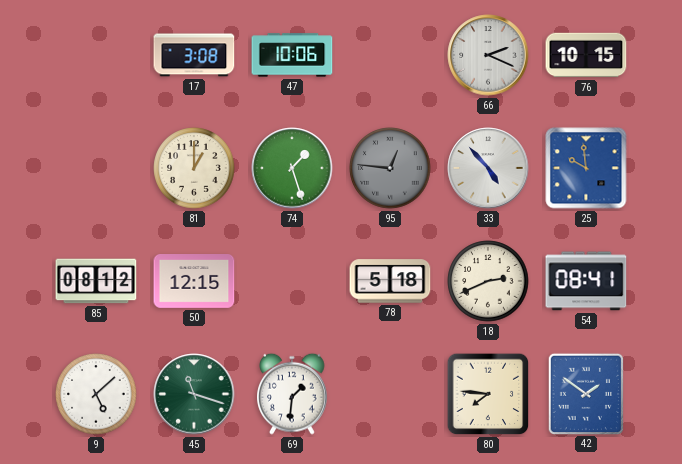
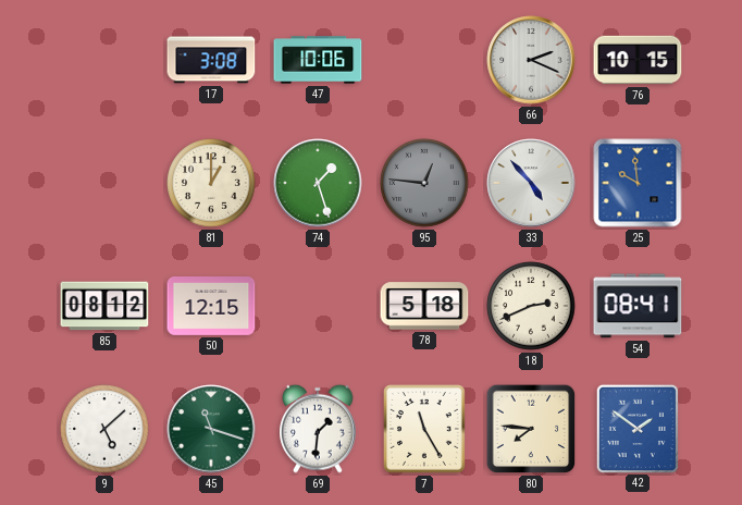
7: none -> 11:25
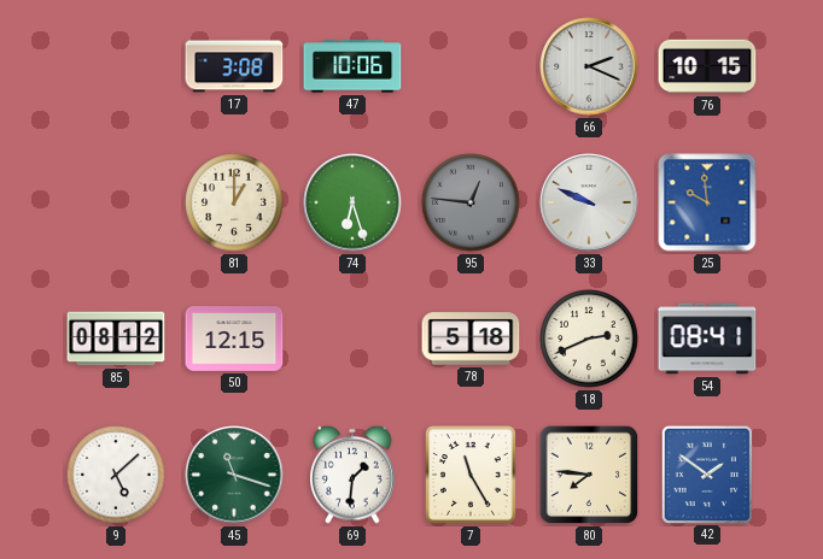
74: 1:27 -> 6:27
33: 4:53 -> 9:49
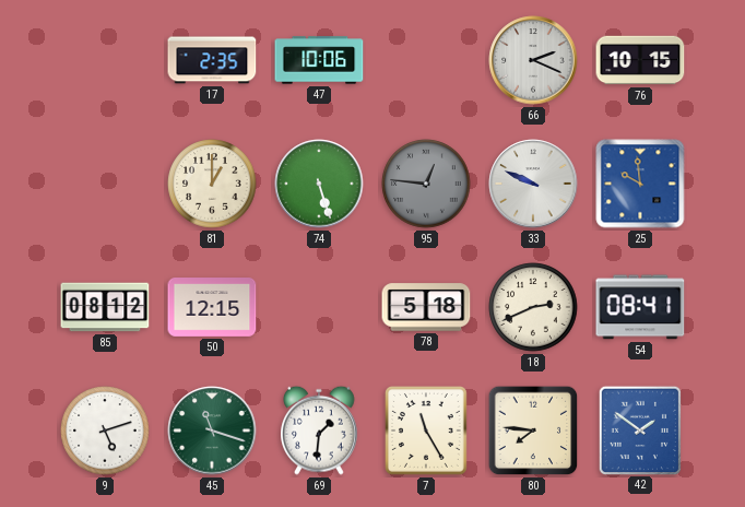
17: 3:08 -> 2:35
74: 6:27 -> 5:27
9: 5:08 -> 5:12
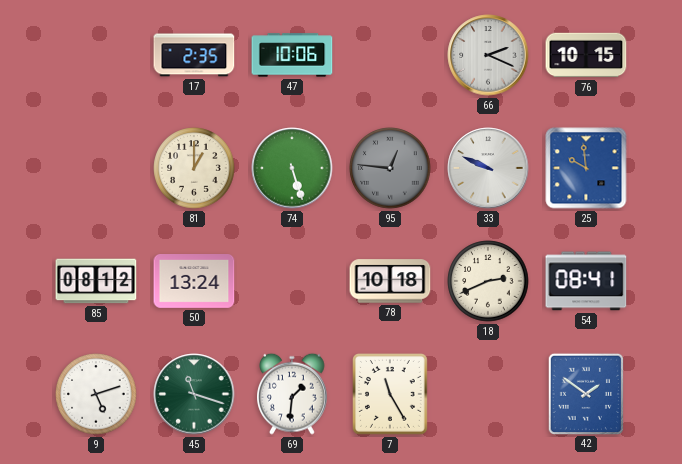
50: 12:15 -> 13:24
78: 5:18 -> 10:18
80: 7:46 -> none
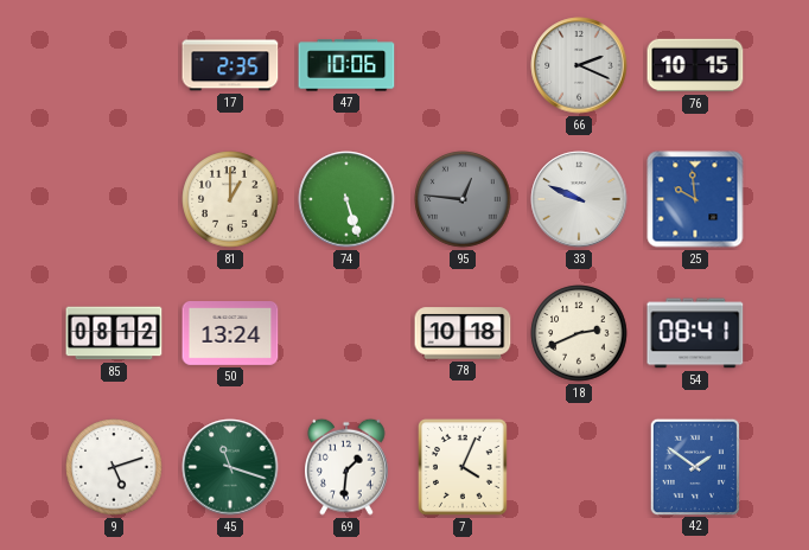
7: 11:25 -> 4:04
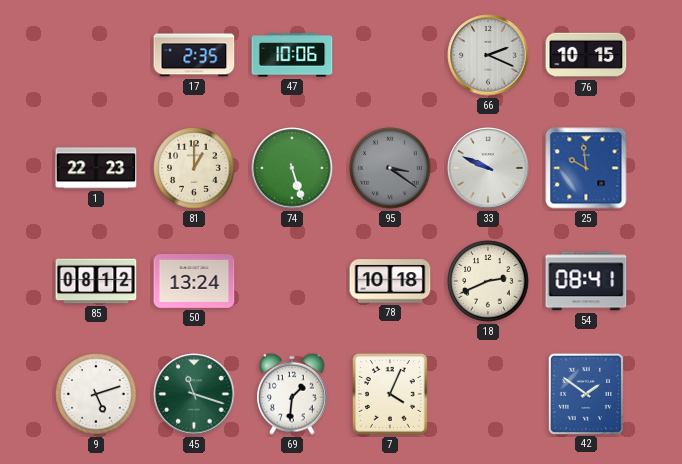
1: none -> 22:23
95: 12:46 -> 3:21
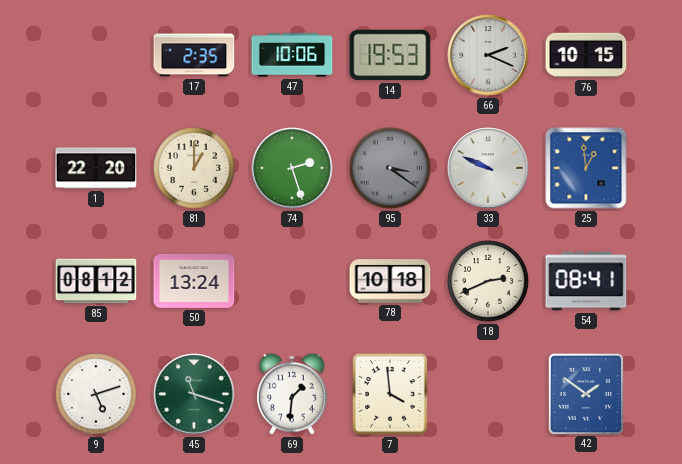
14: none -> 19:53
1: 22:23 -> 22:20
74: 5:27 -> 2:27
25: 9:59 -> 12:59
7: 4:04 -> 3:59
